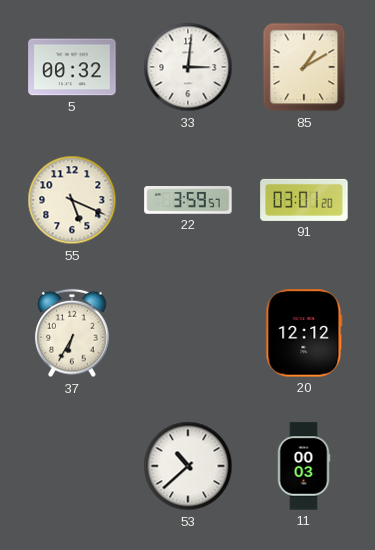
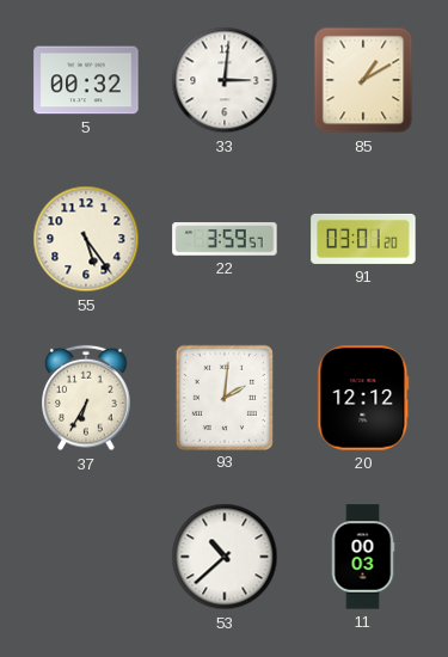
55: 5:19 -> 5:24
93: none -> 2:01
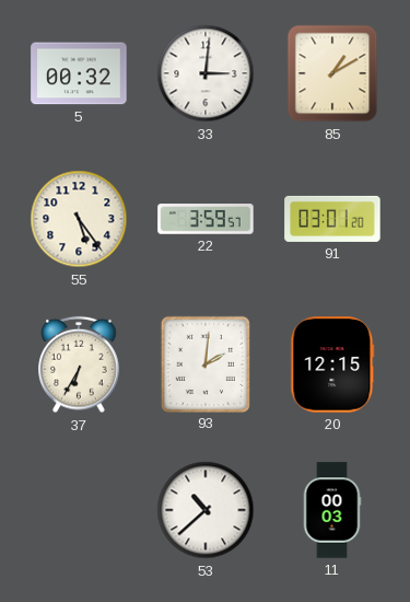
20: 12:12 -> 12:15
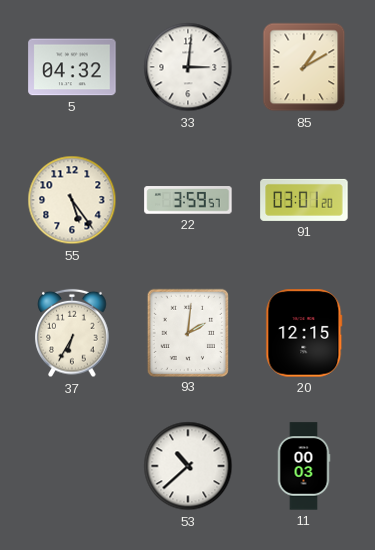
5: 00:32 -> 04:32
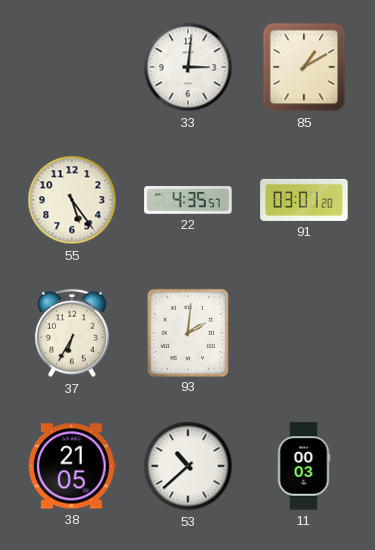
5: 04:32 -> none
22: 3:59 -> 4:35
20: 12:15 -> none
38: none -> 21:05
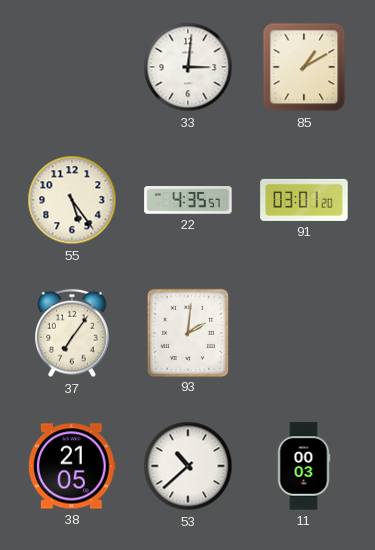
37: 6:35 -> 7:06
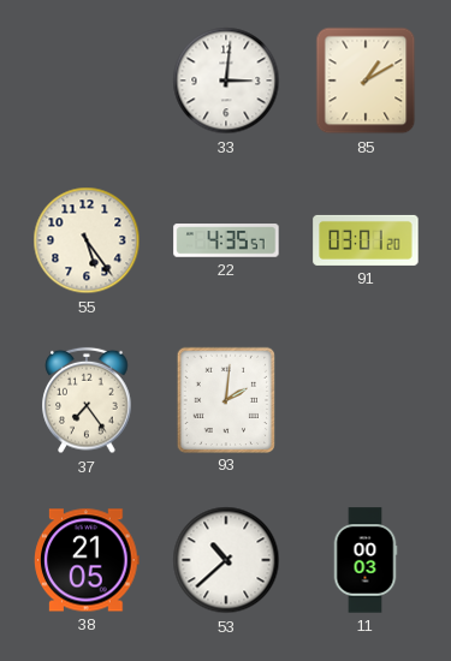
37: 7:06 -> 7:24
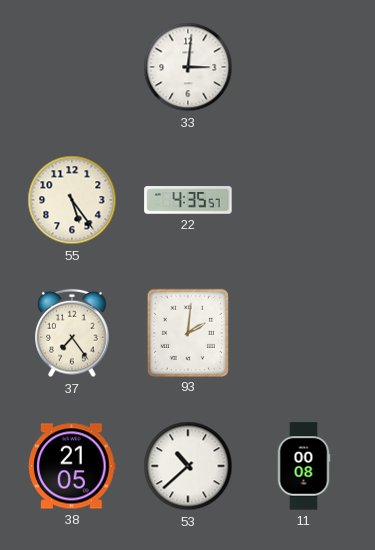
85: 1:10 -> none
91: 03:01 -> none
11: 00:03 -> 00:08
